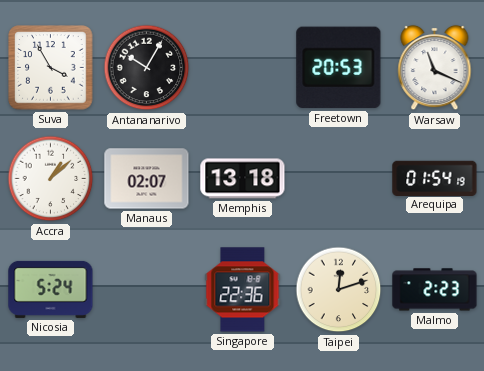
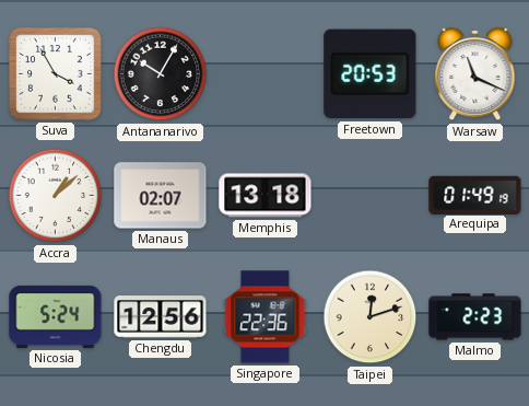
Arequipa: 01:54 -> 01:49
Chengdu: none -> 12:56
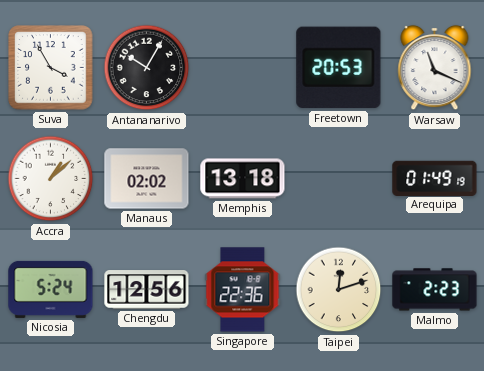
Manaus: 02:07 -> 02:02
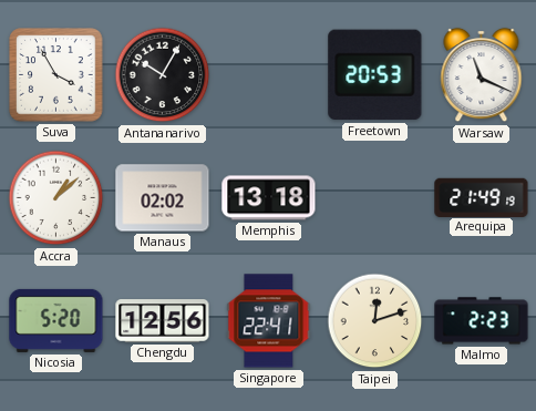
Arequipa: 01:49 -> 21:49
Nicosia: 5:24 -> 5:20
Singapore: 22:36 -> 22:41
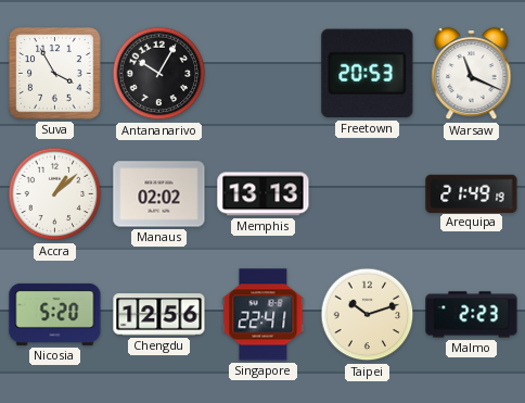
Memphis: 13:18 -> 13:13
Taipei: 12:12 -> 10:12
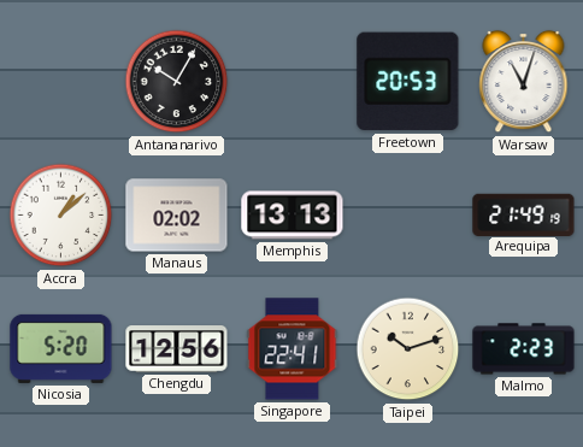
Suva: 3:55 -> none
Warsaw: 11:19 -> 11:03
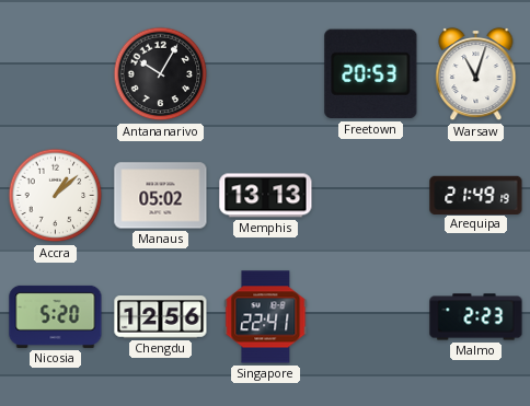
Manaus: 02:02 -> 05:02
Taipei: 10:12 -> none
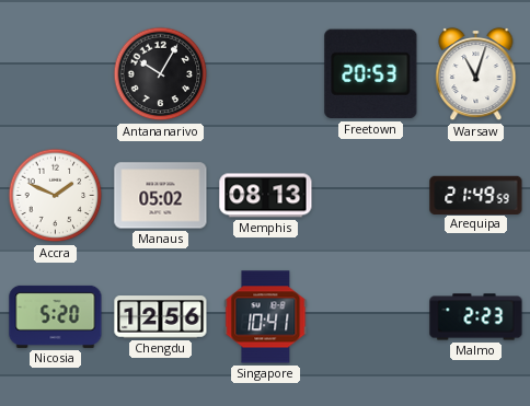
Accra: 1:08 -> 1:49
Memphis: 13:13 -> 08:13
Arequipa: 21:49:19 -> 21:49:59
Singapore: 22:41 -> 10:41
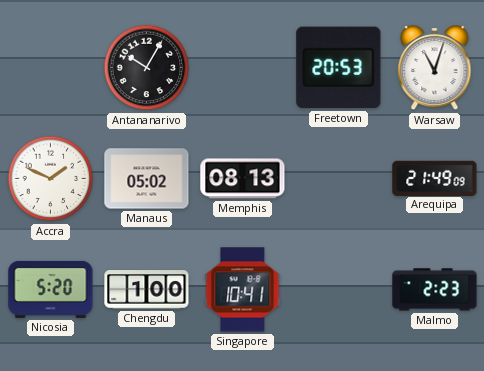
Arequipa: 21:49:59 -> 21:49:09
Chengdu: 12:56 -> 1:00
